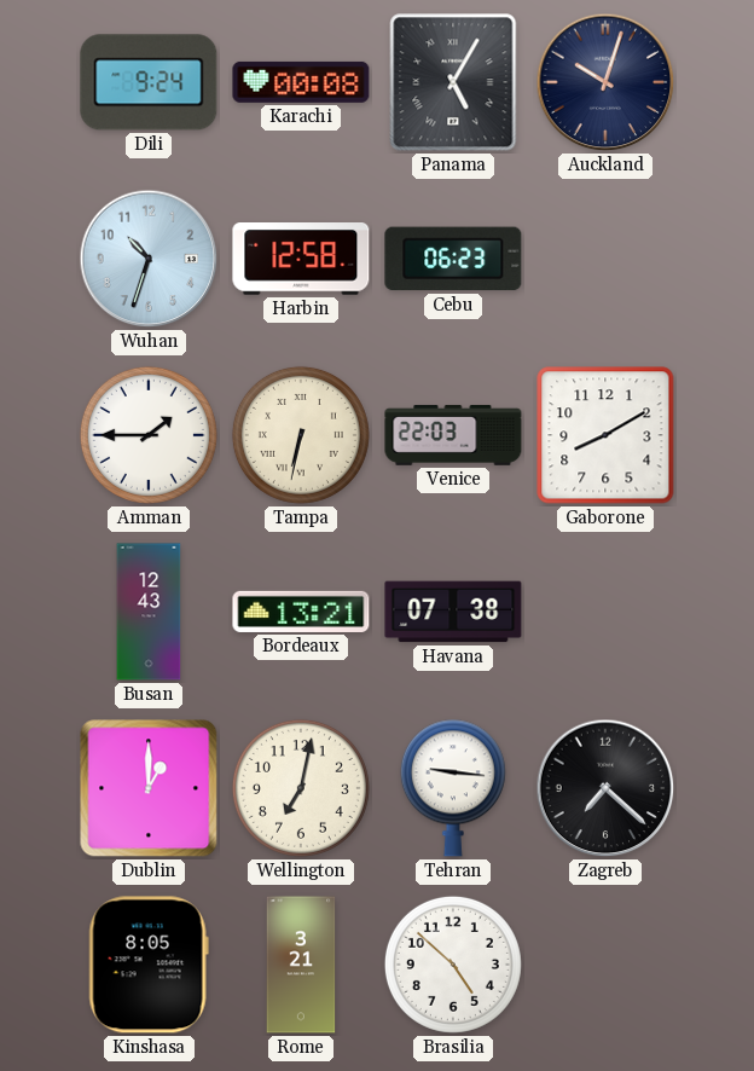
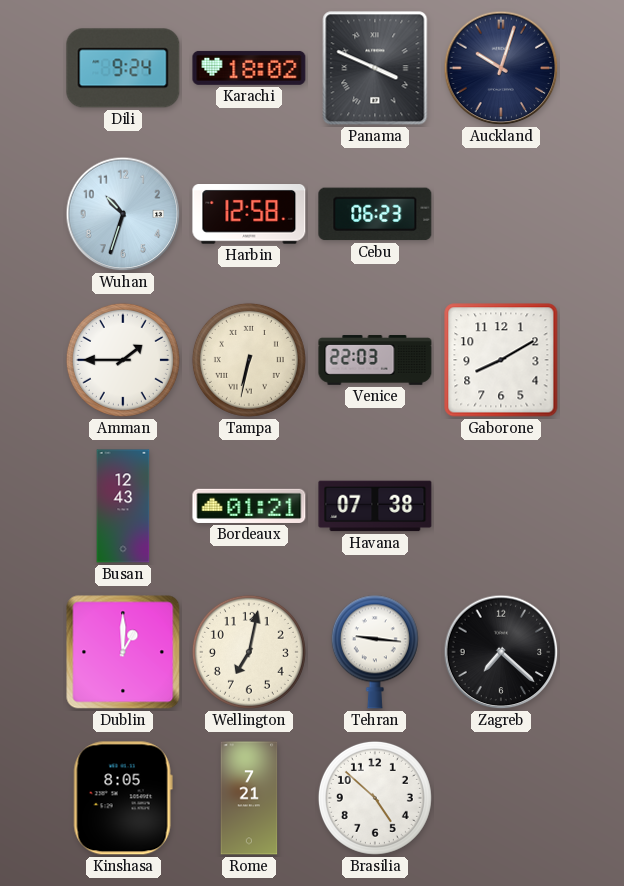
Karachi: 00:08 -> 18:02
Panama: 5:05 -> 3:49
Bordeaux: 13:21 -> 01:21
Rome: 3:21 -> 7:21
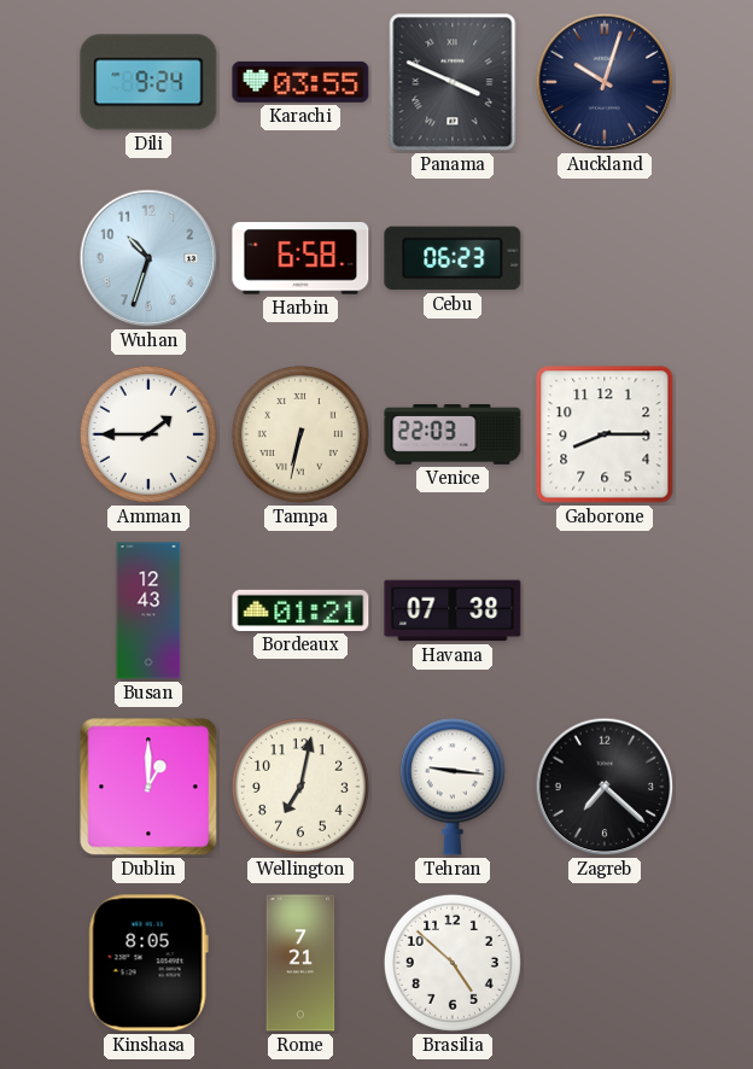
Karachi: 18:02 -> 03:55
Harbin: 12:58 -> 6:58
Gaborone: 8:10 -> 8:15
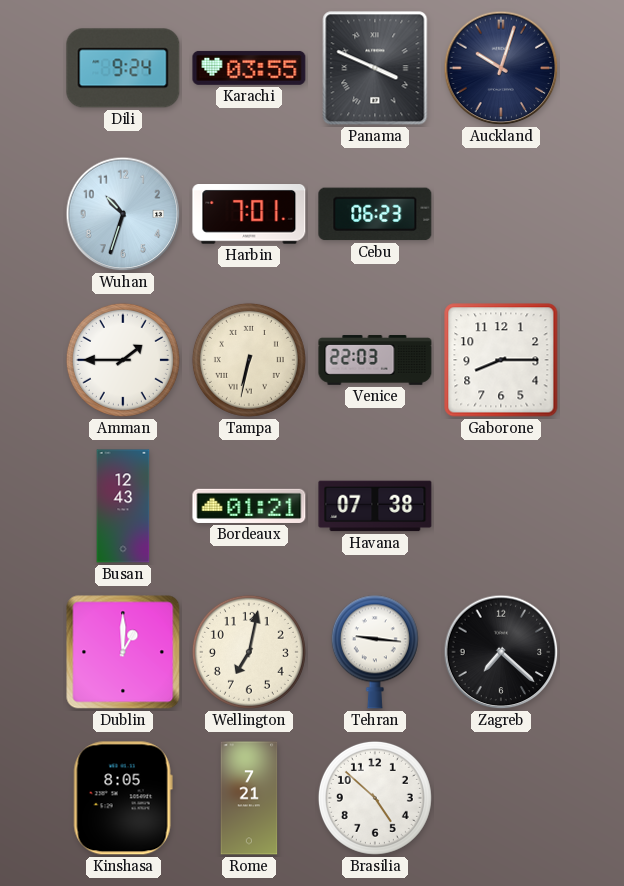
Harbin: 6:58 -> 7:01
